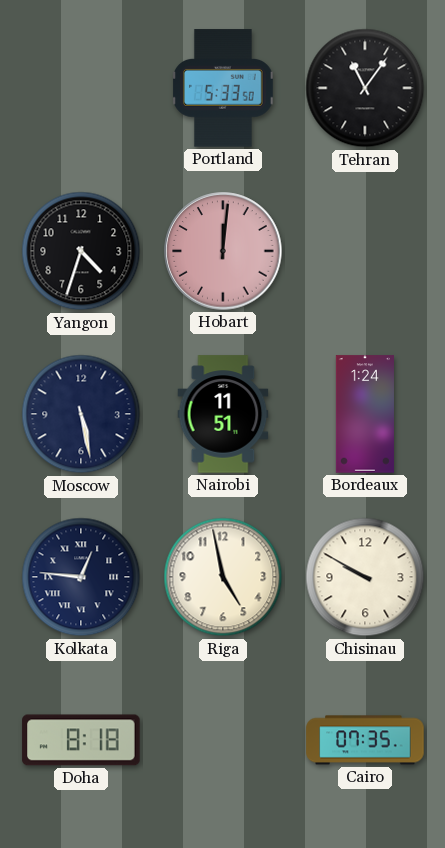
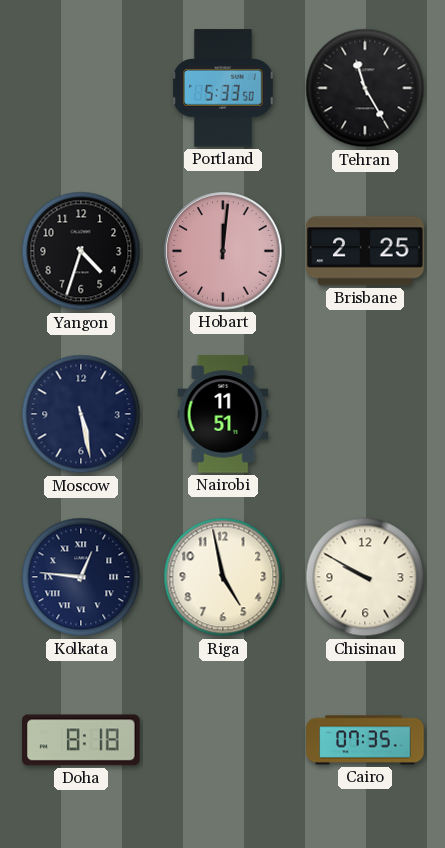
Tehran: 11:06 -> 11:25
Brisbane: none -> 2:25
Bordeaux: 1:24 -> none
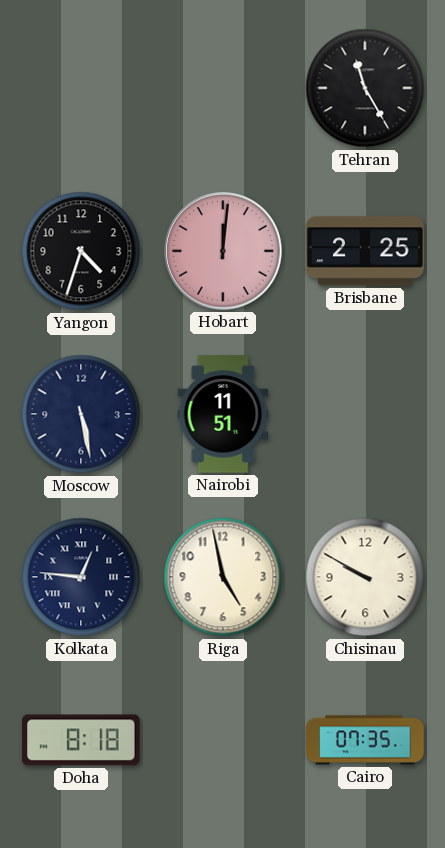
Portland: 5:33 -> none
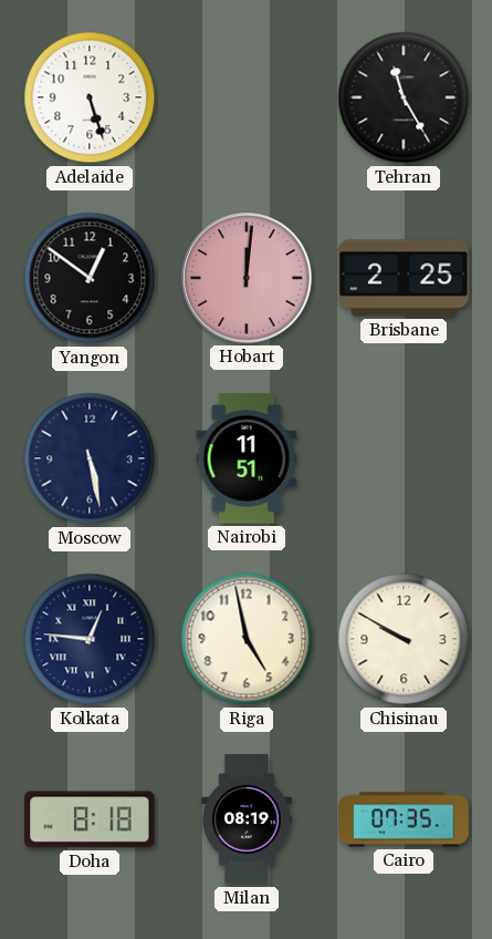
Adelaide: none -> 5:27
Yangon: 4:33 -> 12:51
Milan: none -> 08:19
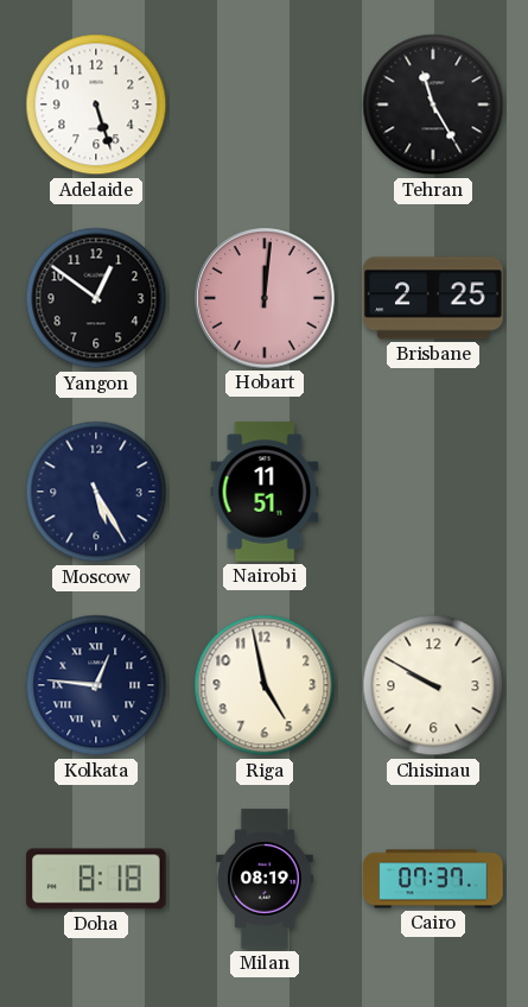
Moscow: 5:28 -> 5:25
Cairo: 07:35 -> 07:37
